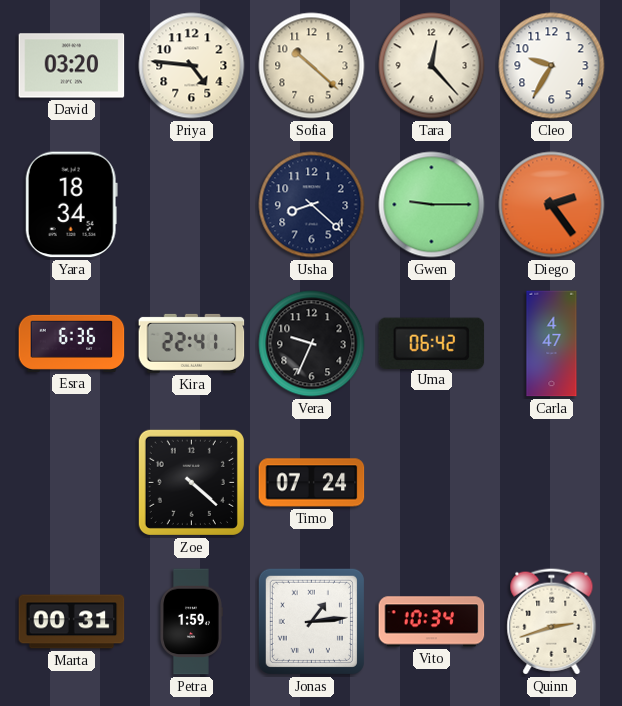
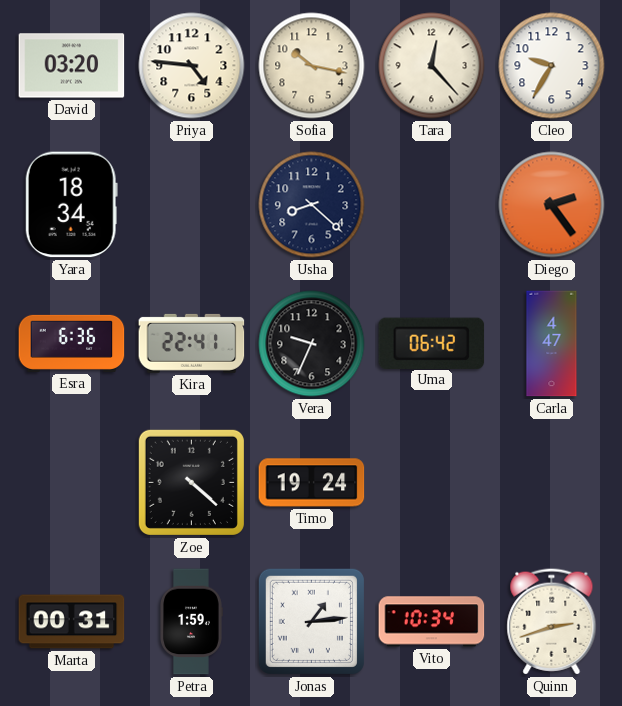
Sofia: 10:22 -> 10:17
Gwen: 9:15 -> none
Timo: 07:24 -> 19:24
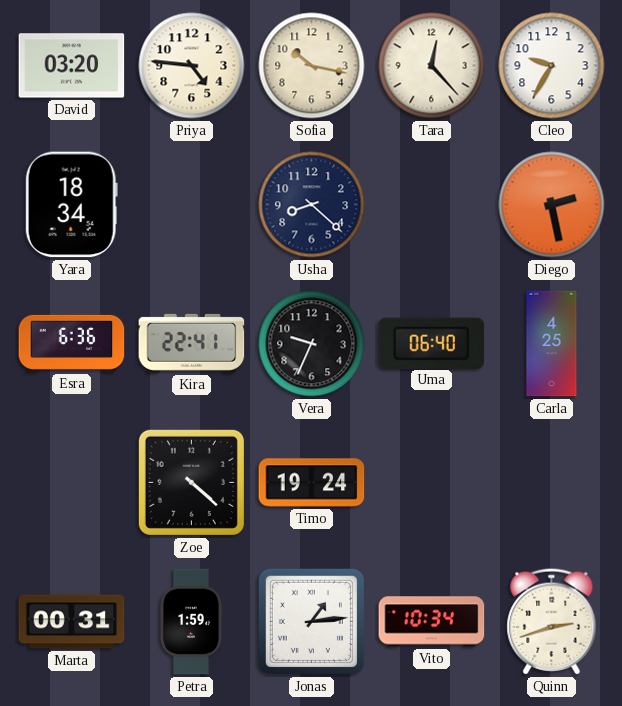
Diego: 2:24 -> 2:28
Uma: 06:42 -> 06:40
Carla: 4:47 -> 4:25
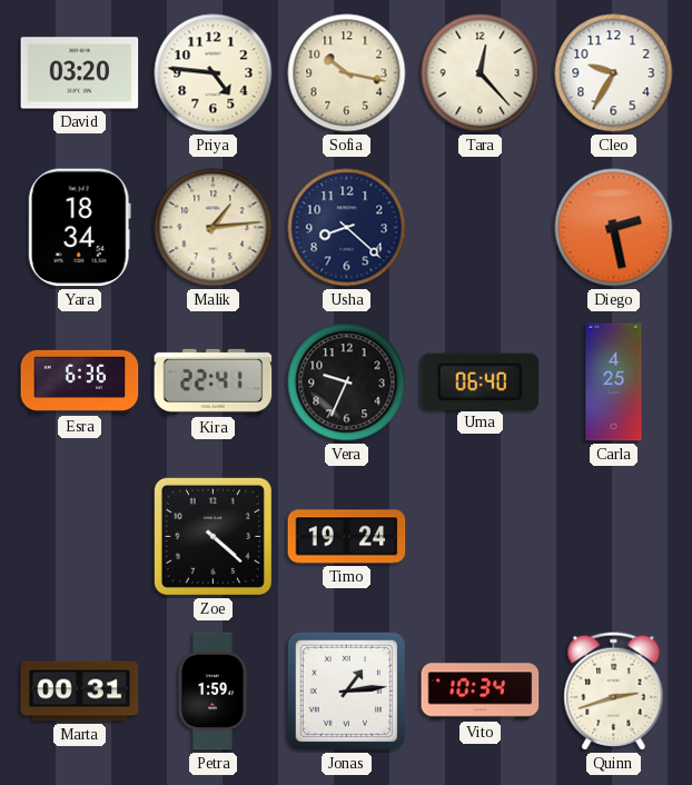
Malik: none -> 1:14
